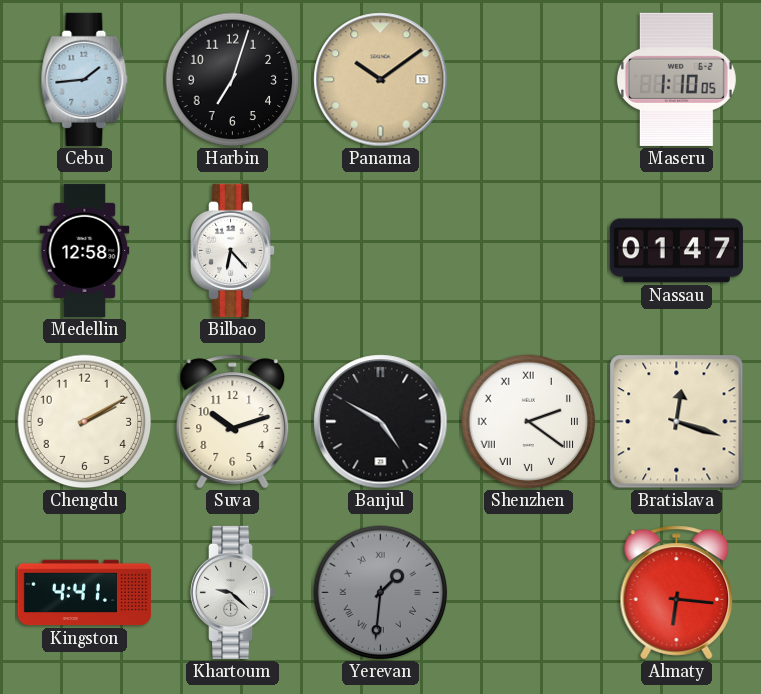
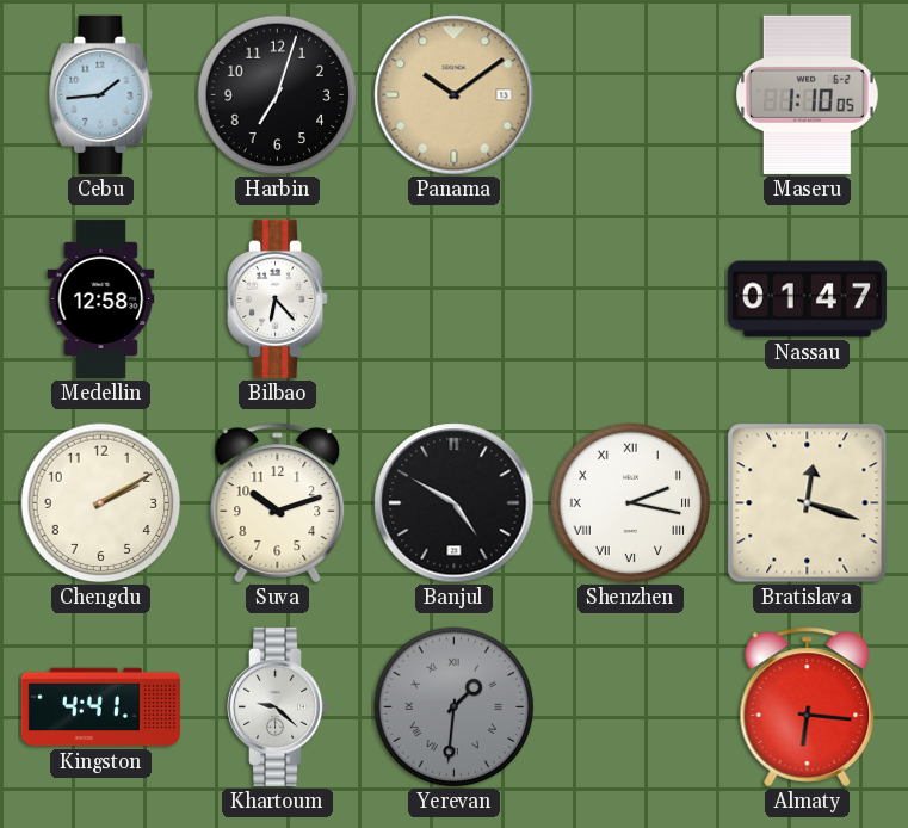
Shenzhen: 2:21 -> 2:17
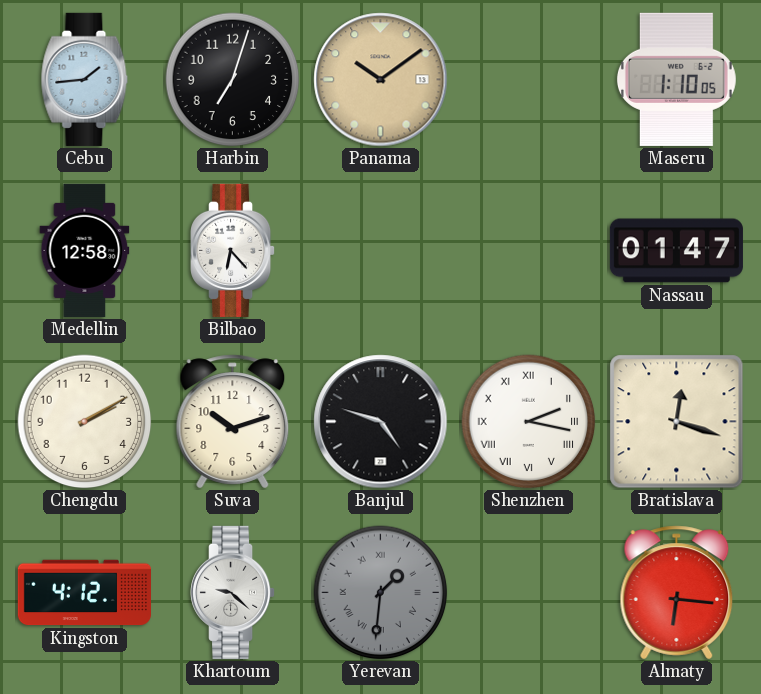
Banjul: 4:50 -> 4:48
Kingston: 4:41 -> 4:12
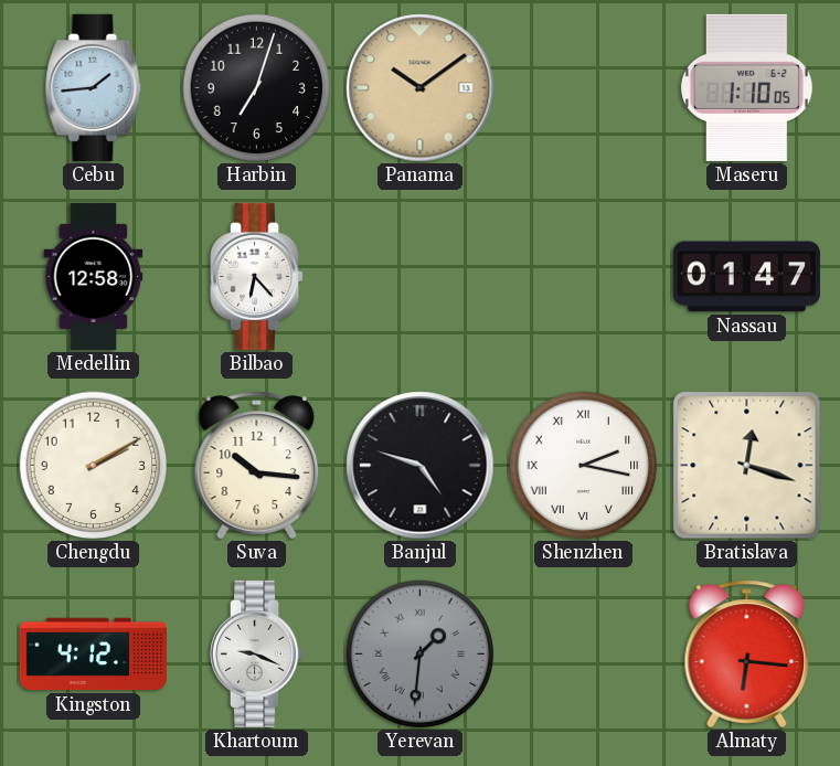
Suva: 10:12 -> 10:16
Khartoum: 9:22 -> 9:19
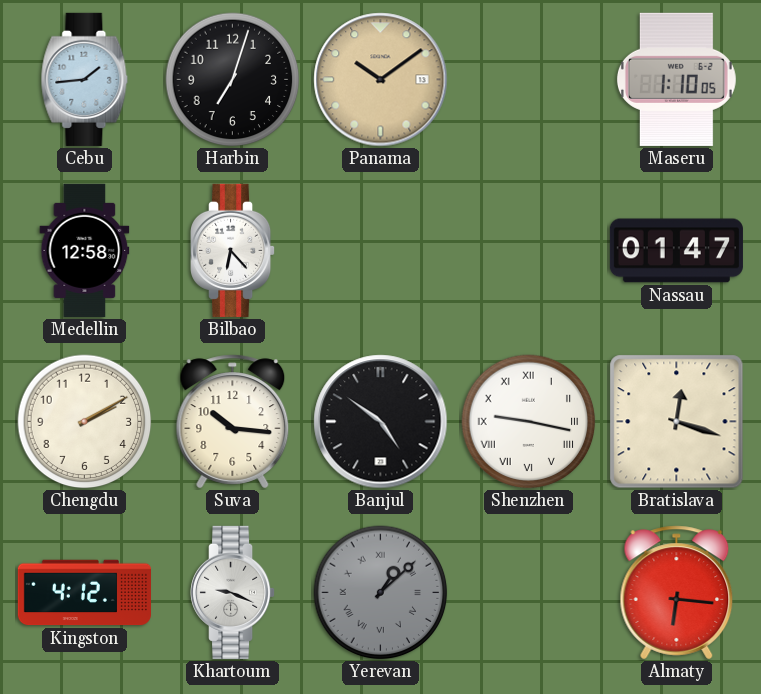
Banjul: 4:48 -> 4:51
Shenzhen: 2:17 -> 9:17
Yerevan: 1:31 -> 1:08
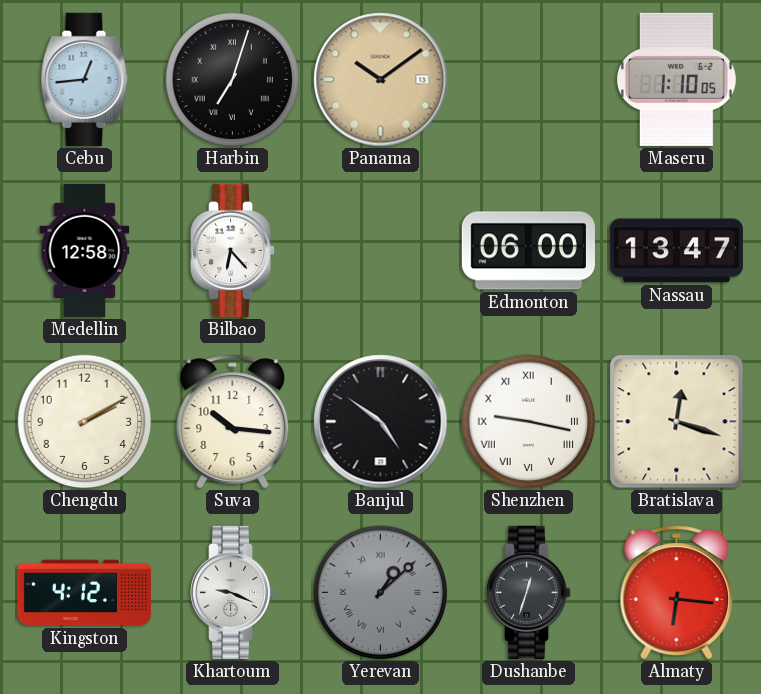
Cebu: 1:44 -> 12:44
Harbin numerals: Arabic -> Roman
Edmonton: none -> 06:00
Nassau: 01:47 -> 13:47
Dushanbe: none -> 12:33
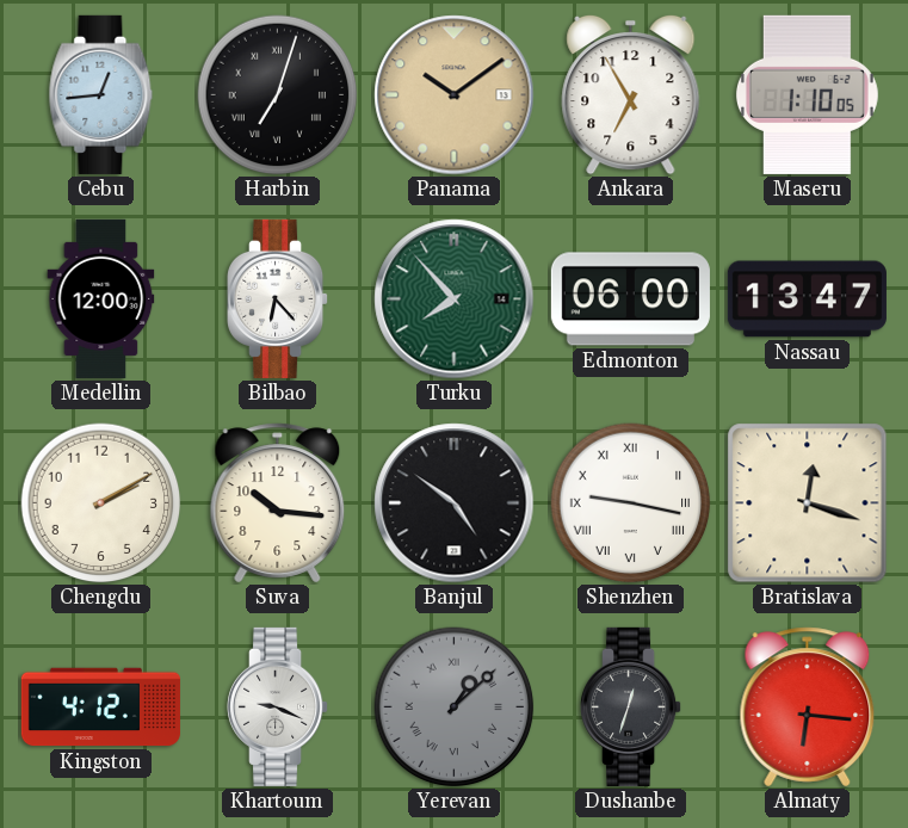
Ankara: none -> 6:55
Medellin: 12:58 -> 12:00
Turku: none -> 7:53
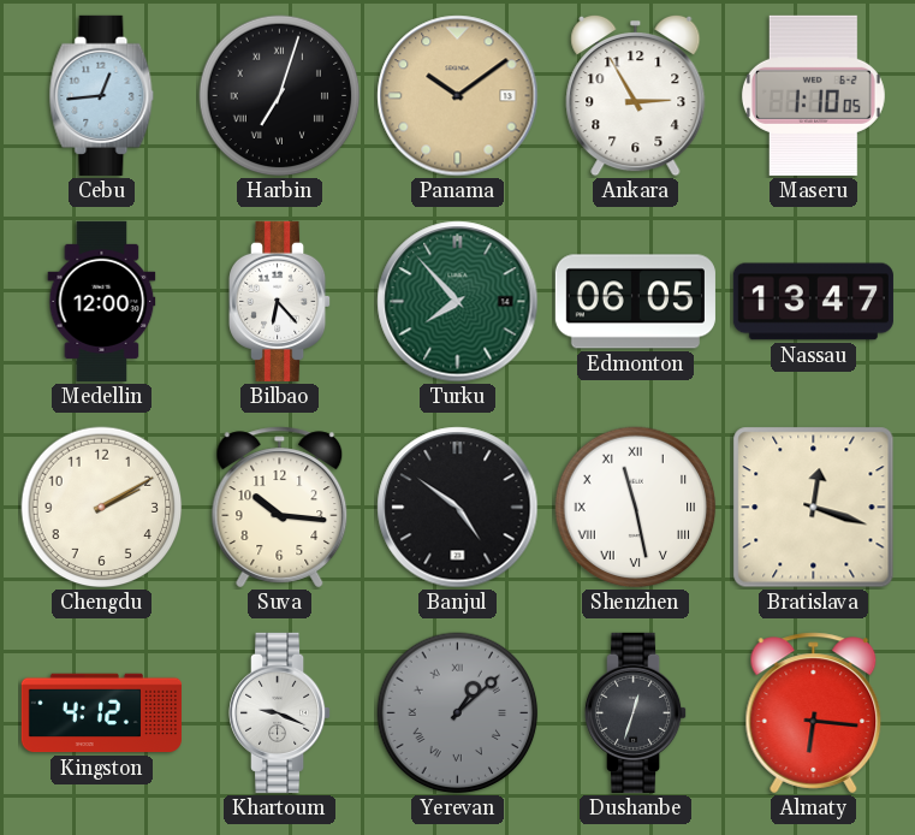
Ankara: 6:55 -> 2:55
Edmonton: 06:00 -> 06:05
Shenzhen: 9:17 -> 11:28
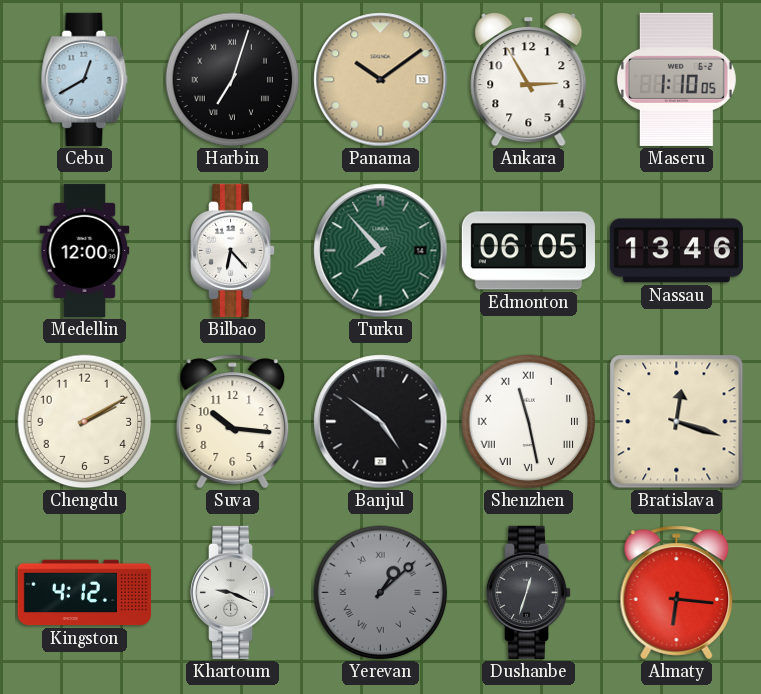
Cebu: 12:44 -> 12:40
Nassau: 13:47 -> 13:46
